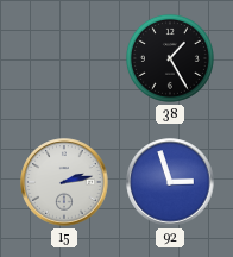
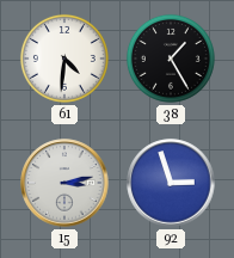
61: none -> 4:31
15: 2:13 -> 3:13
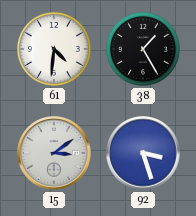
15: 3:13 -> 3:09
92: 2:57 -> 3:27
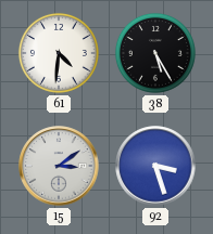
38: 1:25 -> 5:25
